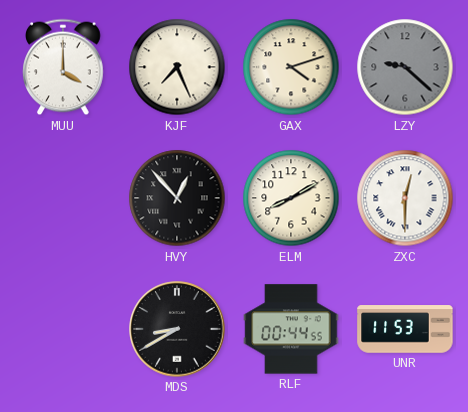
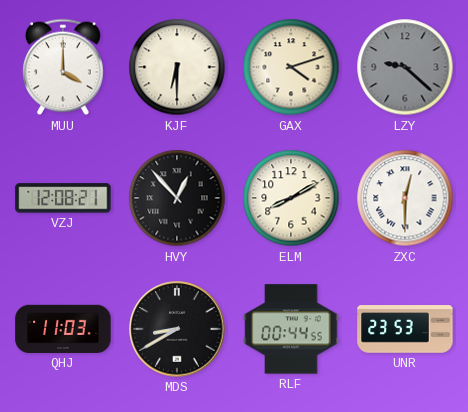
KJF: 7:26 -> 6:30
VZJ: none -> 12:08
QHJ: none -> 11:03
UNR: 11:53 -> 23:53
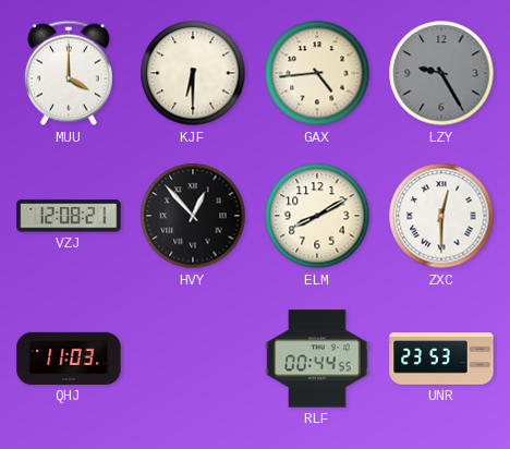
GAX: 4:12 -> 4:44
LZY: 9:22 -> 9:25
MDS: 8:40 -> none
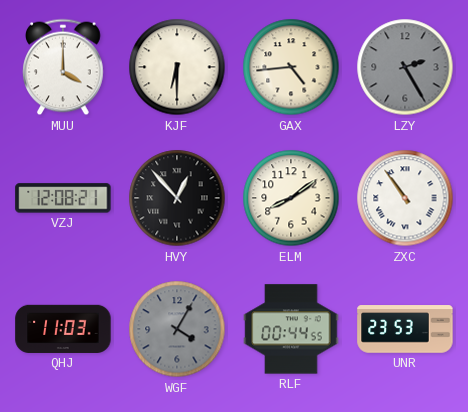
LZY: 9:25 -> 2:25
ELM: 8:10 -> 8:09
ZXC: 12:30 -> 10:54
WGF: none -> 4:05
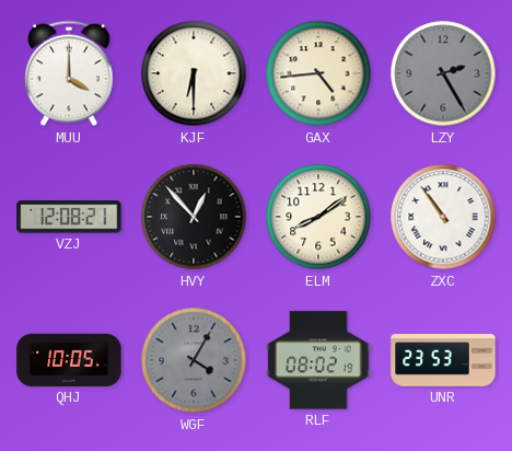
QHJ: 11:03 -> 10:05
RLF: 00:44 -> 08:02
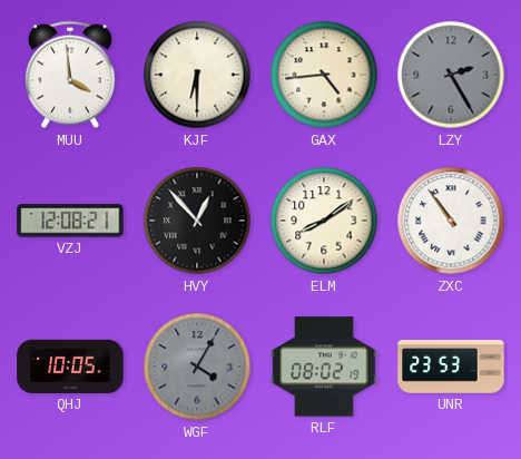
MUU: 4:00 -> 3:59
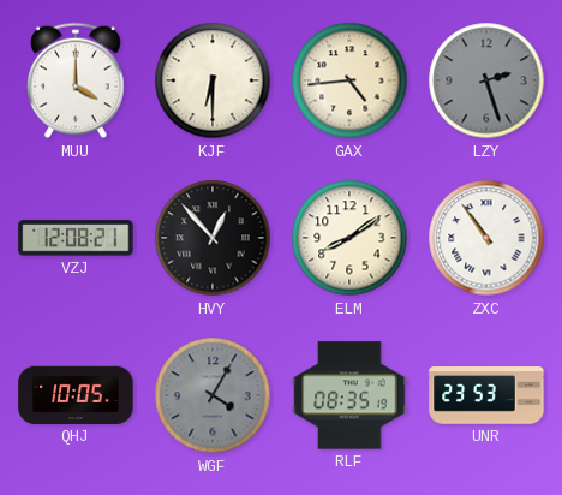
MUU: 3:59 -> 4:00
LZY: 2:25 -> 2:27
RLF: 08:02 -> 08:35
